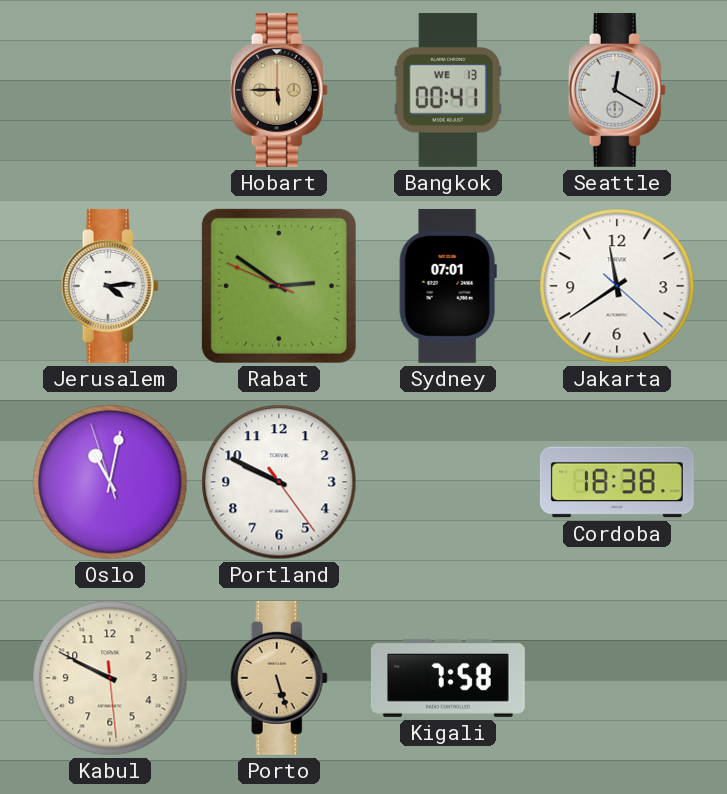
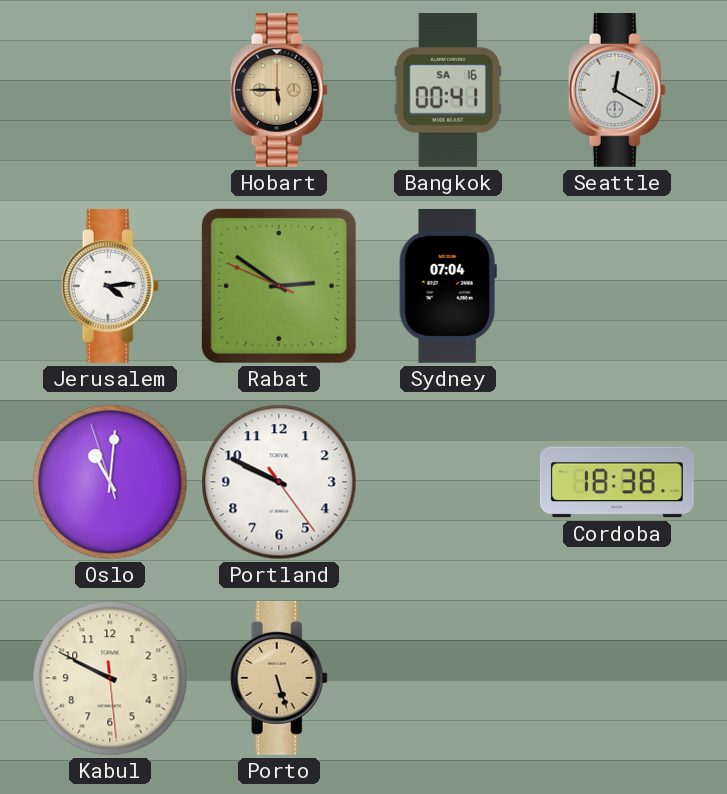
Bangkok date: WE 13 -> SA 16
Sydney: 07:01 -> 07:04
Jakarta: 11:39 -> none
Oslo: 11:01 -> 11:00
Kigali: 7:58 -> none
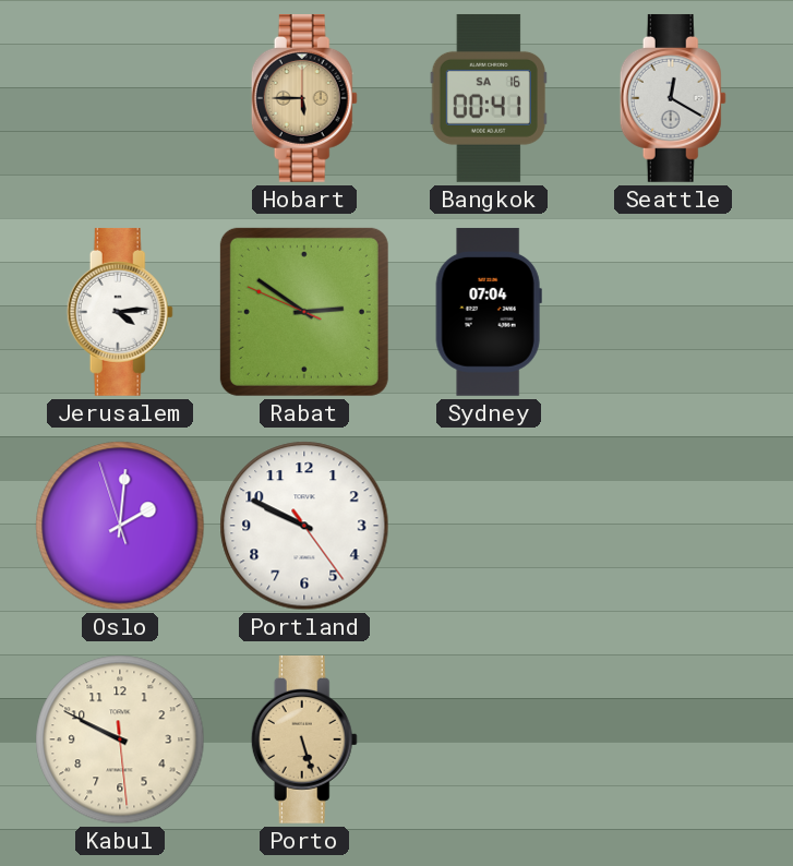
Oslo: 11:00 -> 2:00
Cordoba: 18:38 -> none
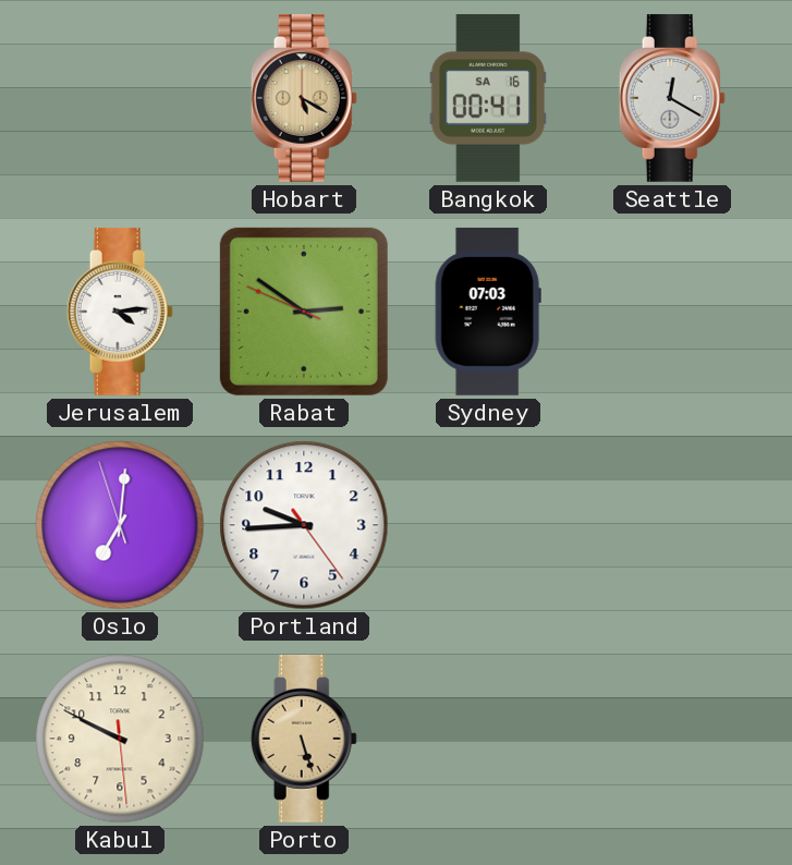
Hobart: 5:45 -> 5:20
Sydney: 07:04 -> 07:03
Oslo: 2:00 -> 7:00
Portland: 9:49 -> 9:44
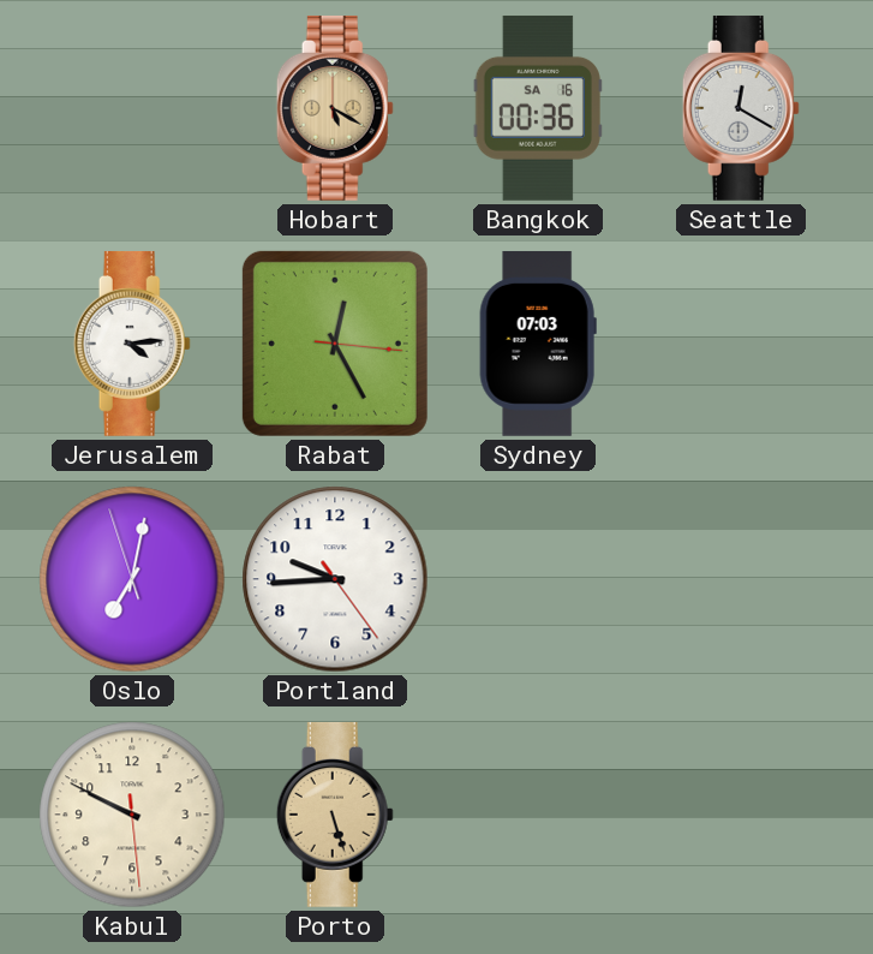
Bangkok: 00:41 -> 00:36
Rabat: 2:50 -> 12:25
Oslo: 7:00 -> 7:01
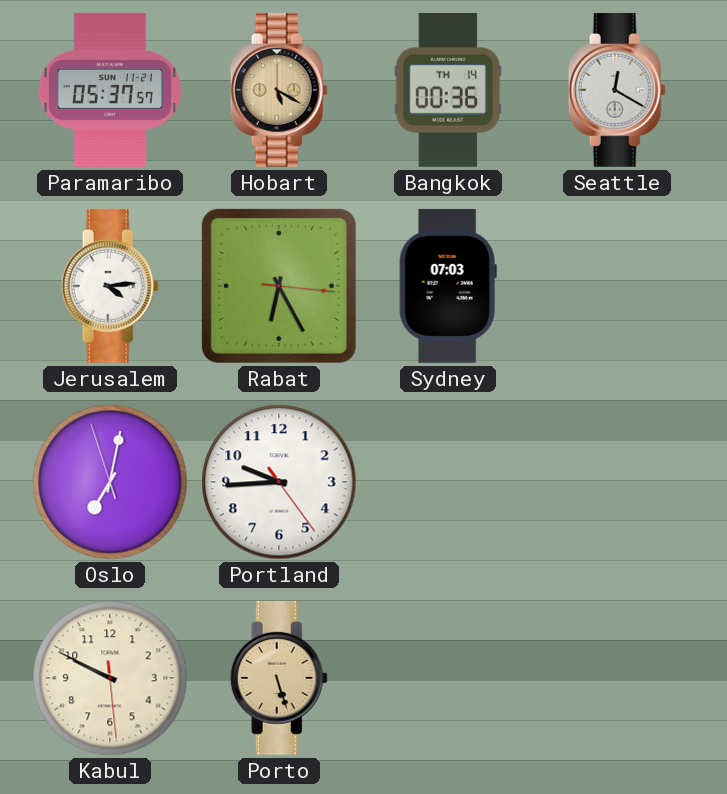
Paramaribo: none -> 05:37
Bangkok date: SA 16 -> TH 14
Rabat: 12:25 -> 6:25
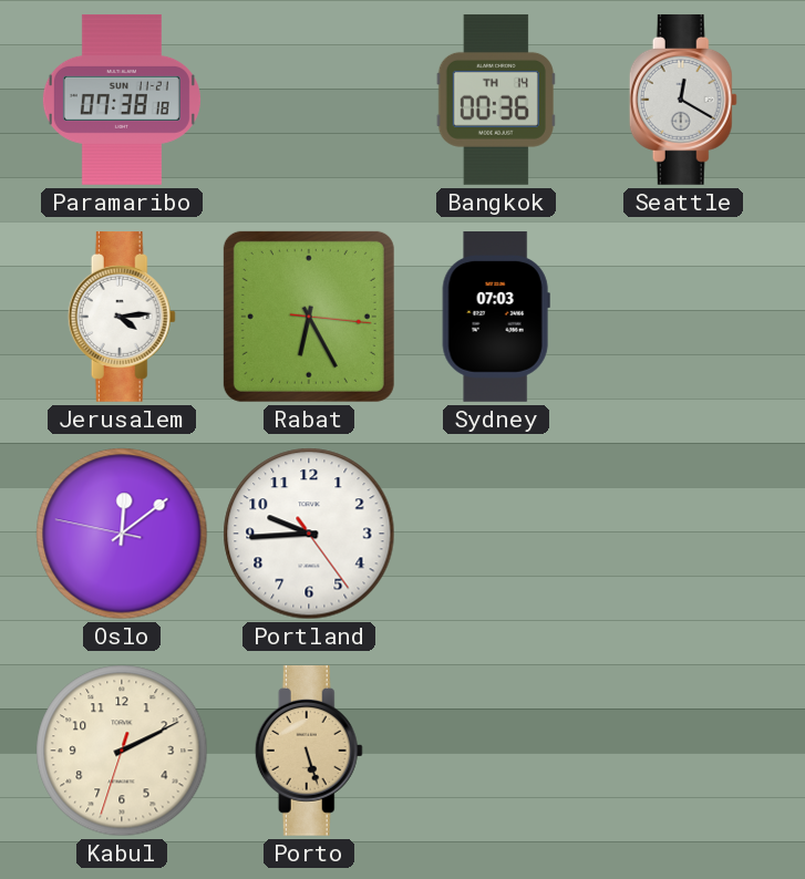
Paramaribo: 05:37 -> 07:38
Hobart: 5:20 -> none
Oslo: 7:01 -> 12:08
Kabul: 9:49 -> 2:10
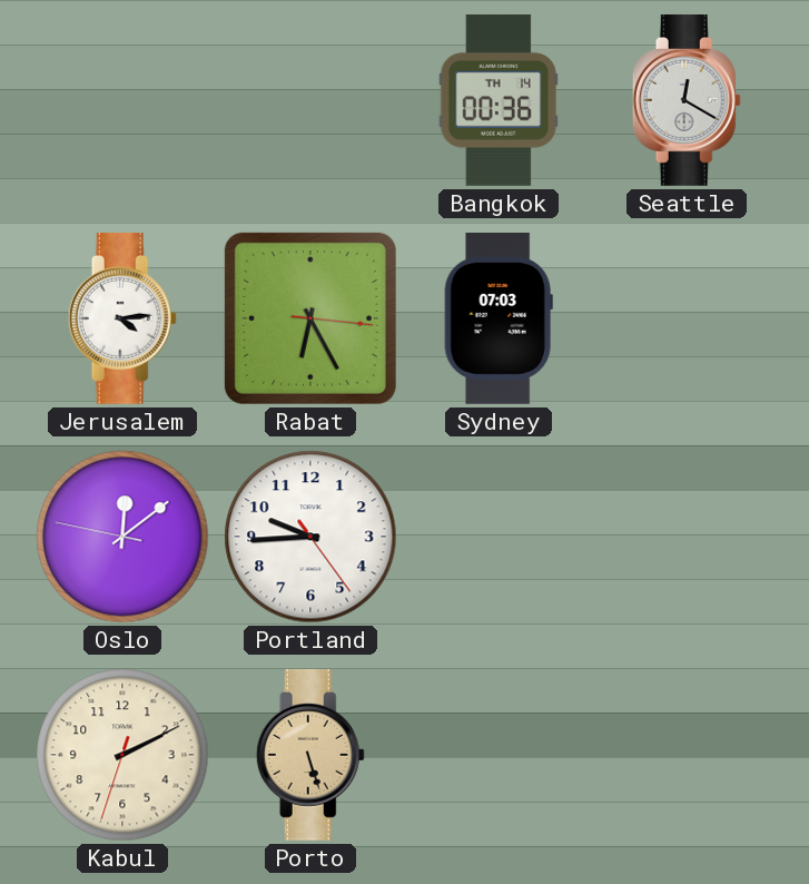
Paramaribo: 07:38 -> none
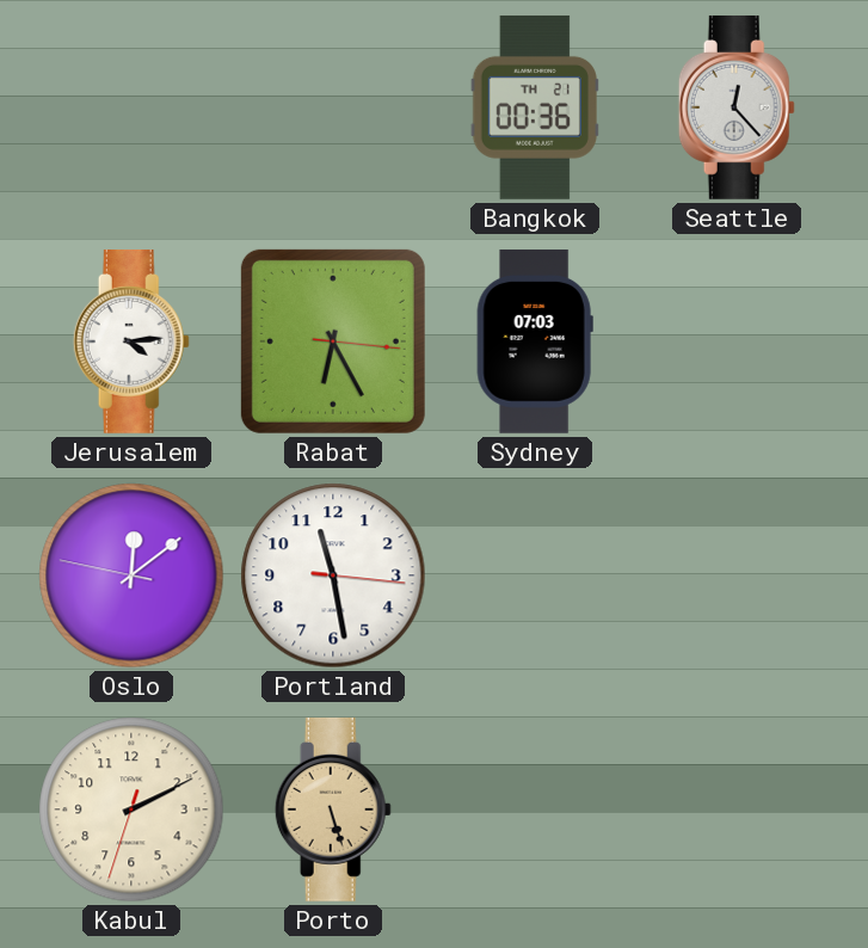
Bangkok date: TH 14 -> TH 21
Seattle: 12:20 -> 12:23
Portland: 9:44 -> 11:28
